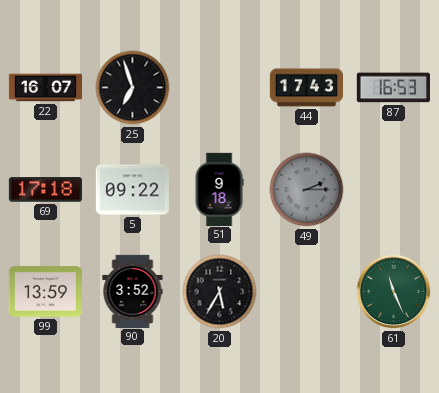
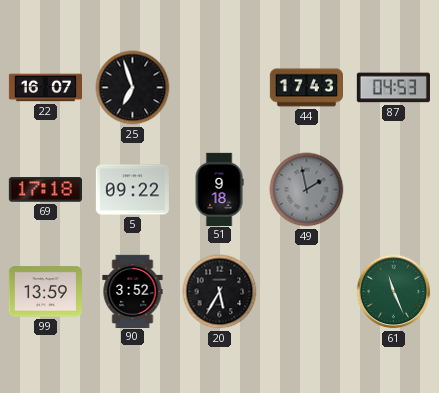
87: 16:53 -> 04:53
49: 2:15 -> 1:58
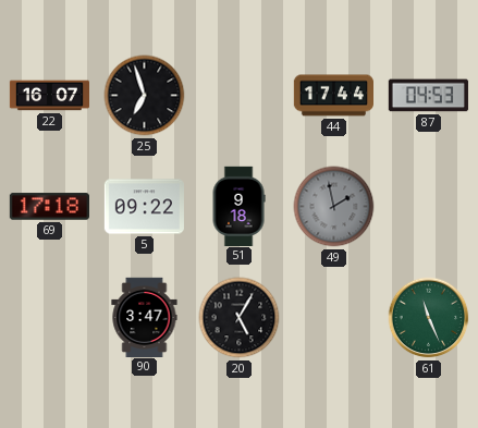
44: 17:43 -> 17:44
99: 13:59 -> none
90: 3:52 -> 3:47
20: 5:35 -> 5:05
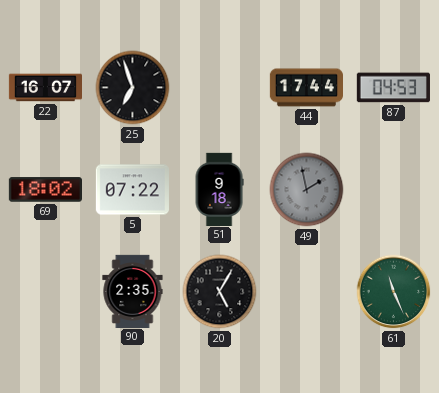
69: 17:18 -> 18:02
5: 09:22 -> 07:22
90: 3:47 -> 2:35
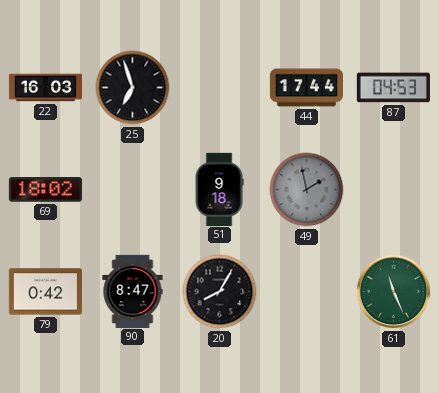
22: 16:07 -> 16:03
5: 07:22 -> none
79: none -> 0:42
90: 2:35 -> 8:47
20: 5:05 -> 8:05
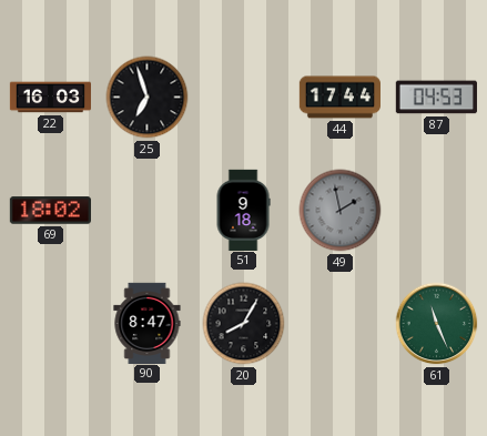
79: 0:42 -> none
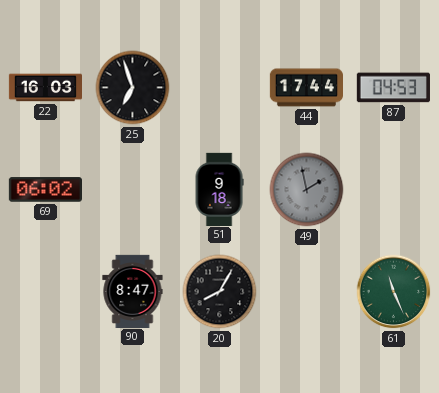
69: 18:02 -> 06:02
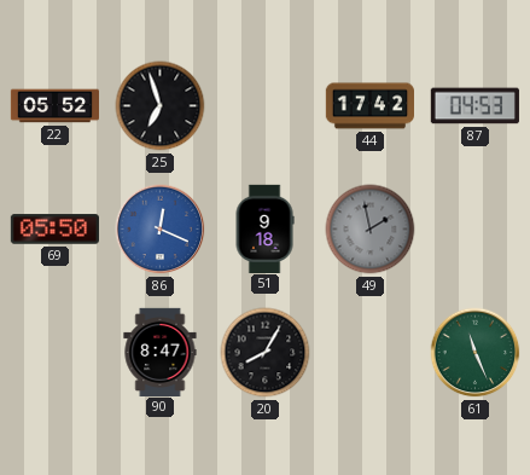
22: 16:03 -> 05:52
44: 17:44 -> 17:42
69: 06:02 -> 05:50
86: none -> 12:19
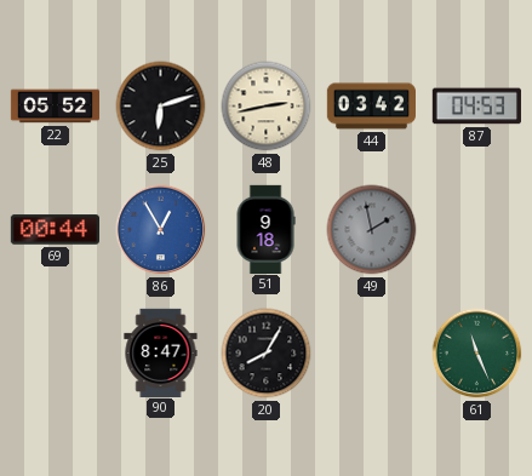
25: 6:57 -> 6:12
48: none -> 2:43
44: 17:42 -> 03:42
69: 05:50 -> 00:44
86: 12:19 -> 12:55
